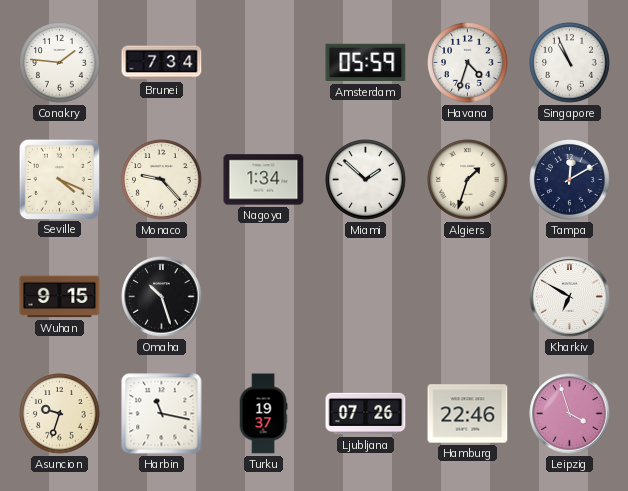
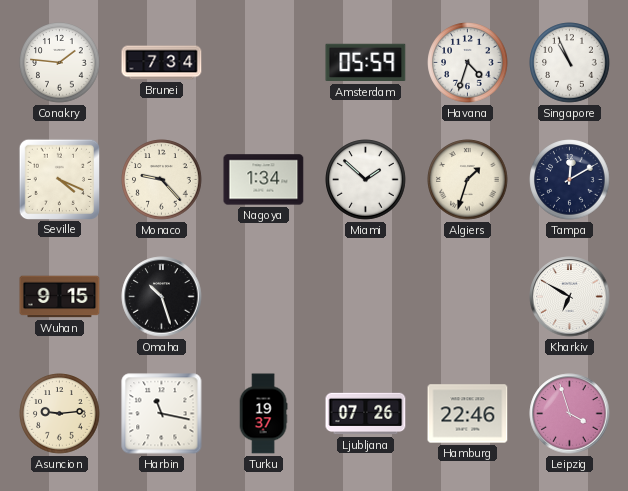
Asuncion: 9:33 -> 9:14
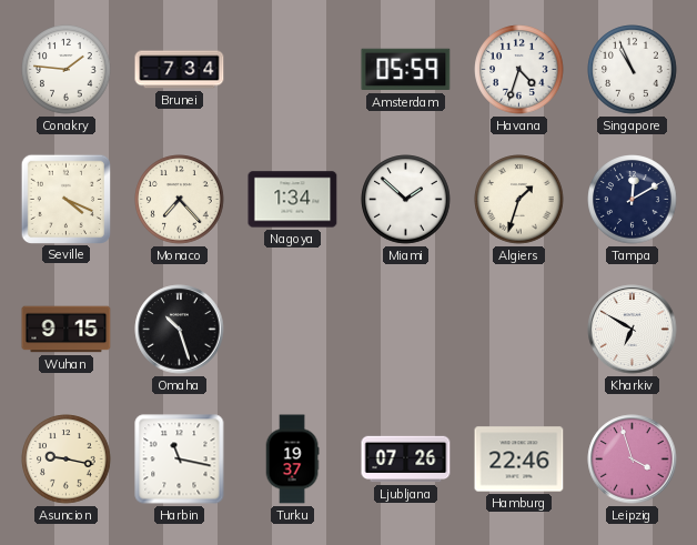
Monaco: 9:23 -> 7:23
Asuncion: 9:14 -> 9:17
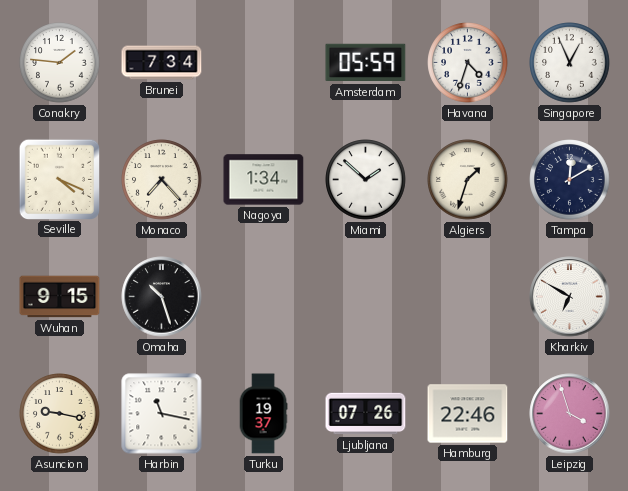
Singapore: 10:56 -> 12:56
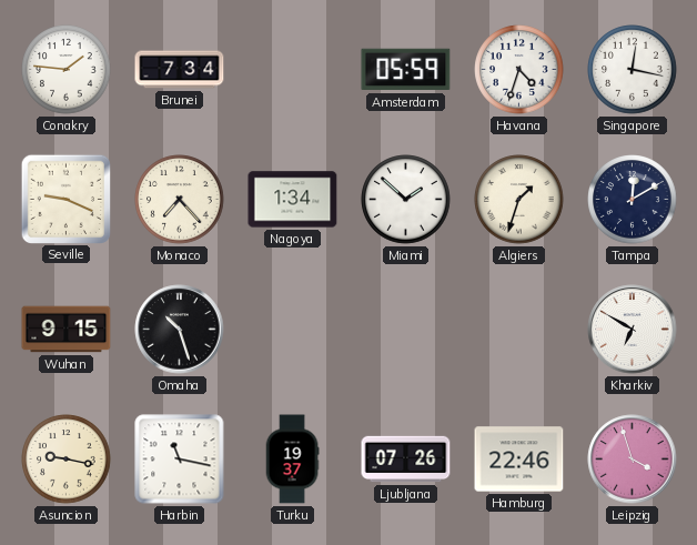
Singapore: 12:56 -> 12:17
Seville: 4:19 -> 9:19
